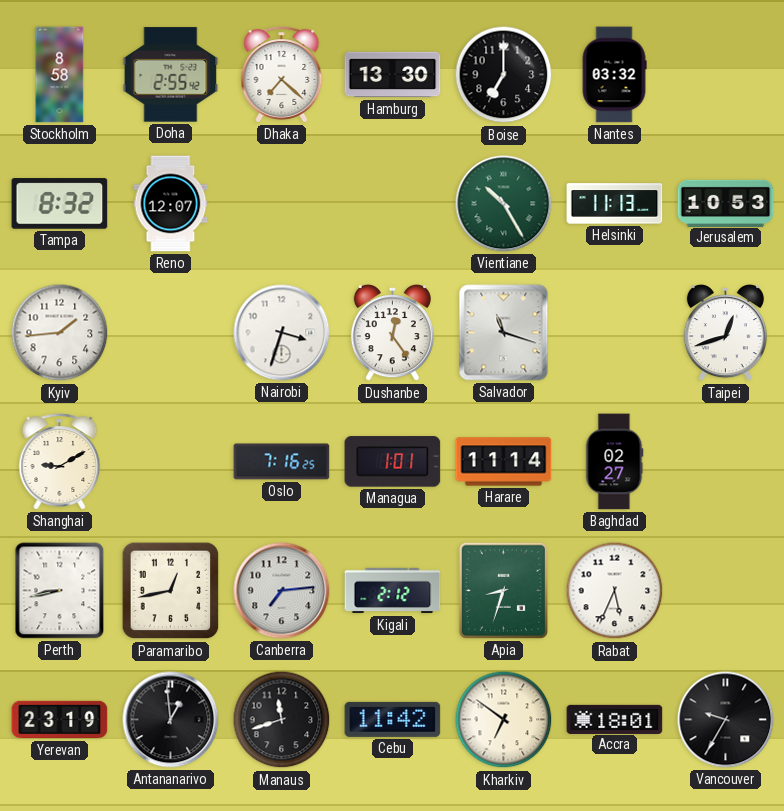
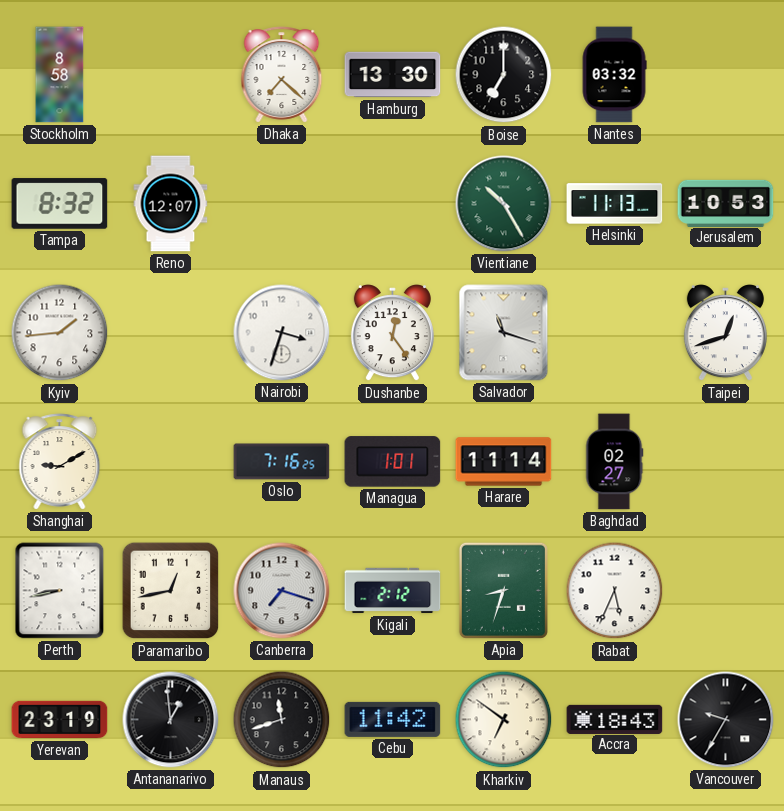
Doha: 2:55 -> none
Canberra: 7:14 -> 7:18
Accra: 18:01 -> 18:43
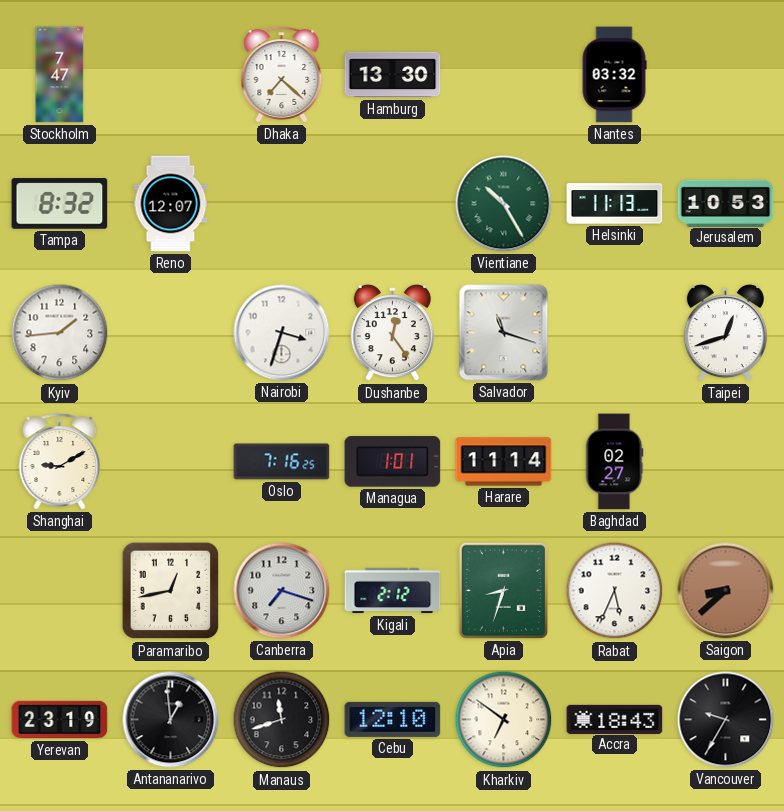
Stockholm: 8:58 -> 7:47
Boise: 7:00 -> none
Perth: 8:43 -> none
Saigon: none -> 8:38
Cebu: 11:42 -> 12:10
